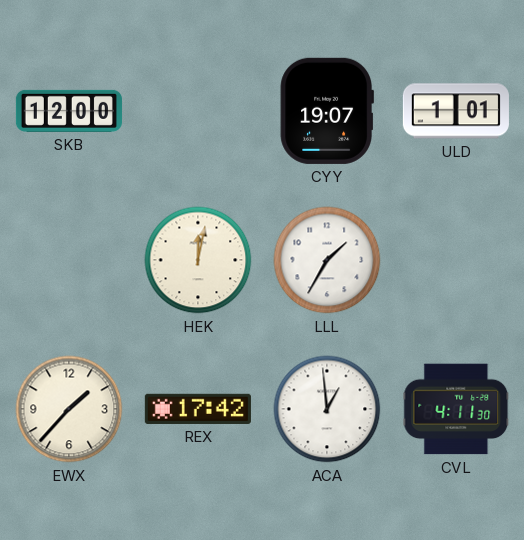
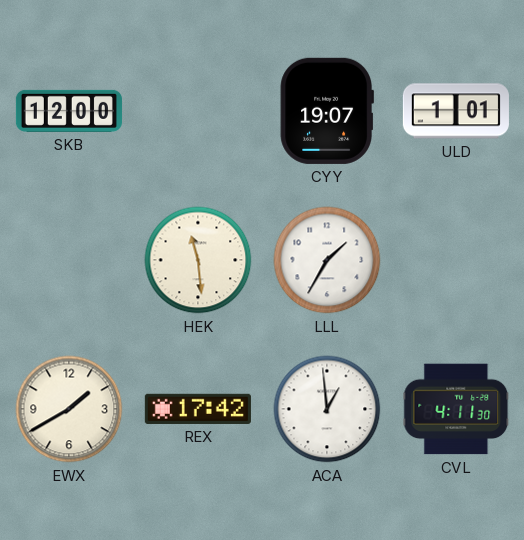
HEK: 12:02 -> 11:29
EWX: 1:37 -> 1:40
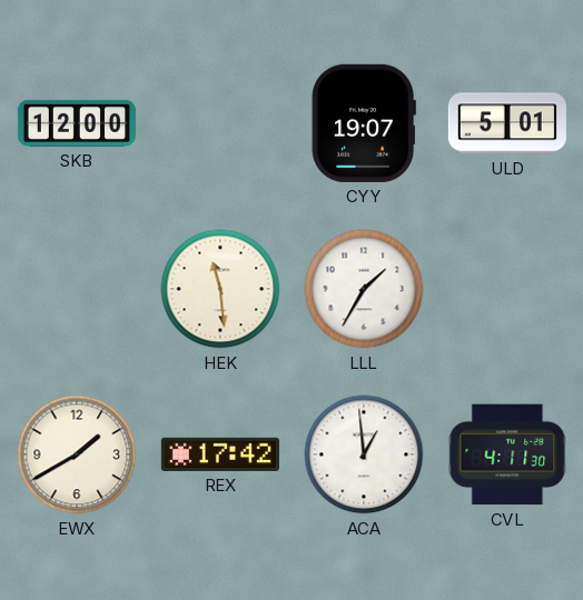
ULD: 1:01 -> 5:01
